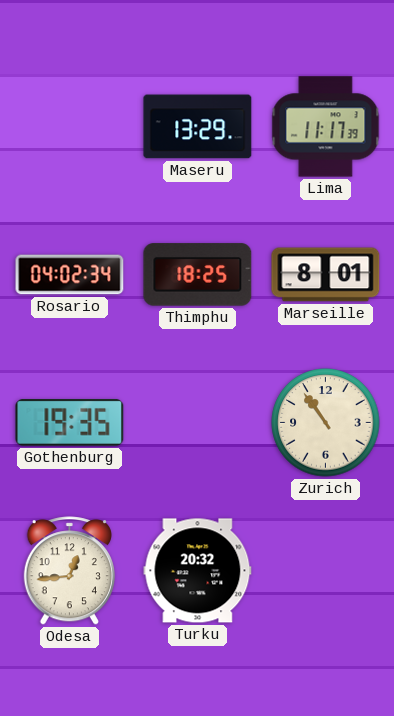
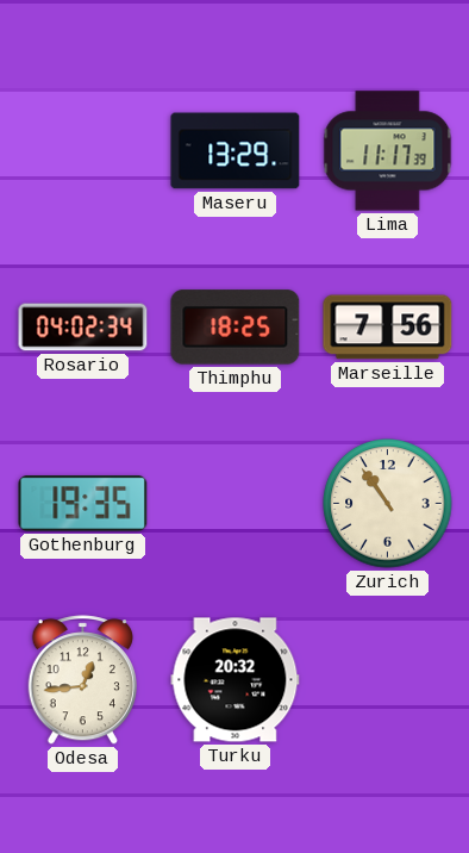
Marseille: 8:01 -> 7:56
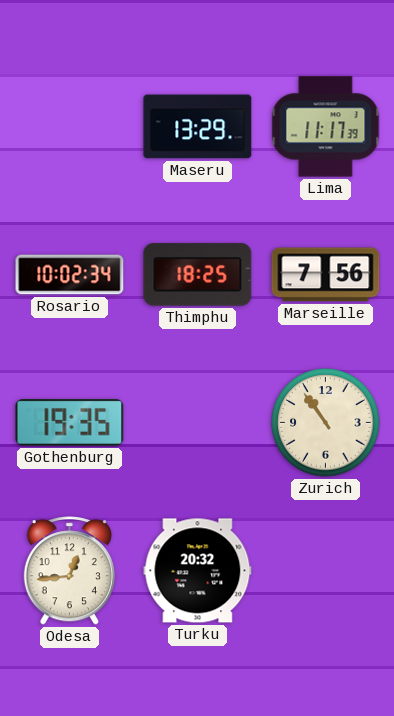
Rosario: 04:02 -> 10:02
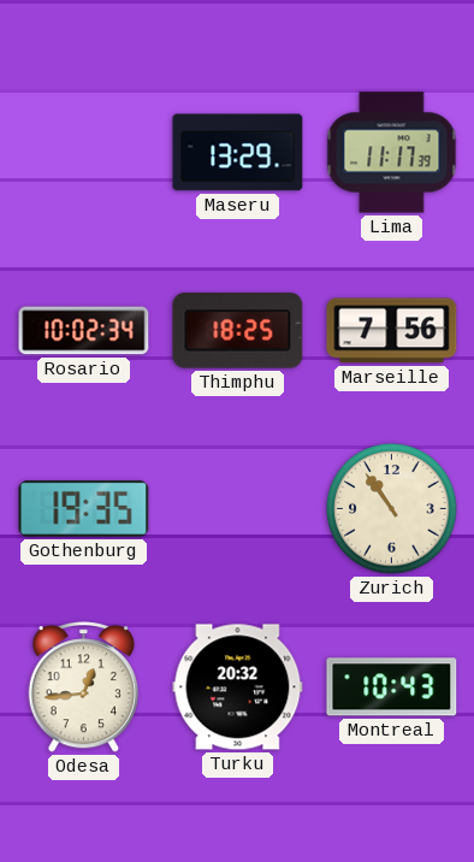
Montreal: none -> 10:43
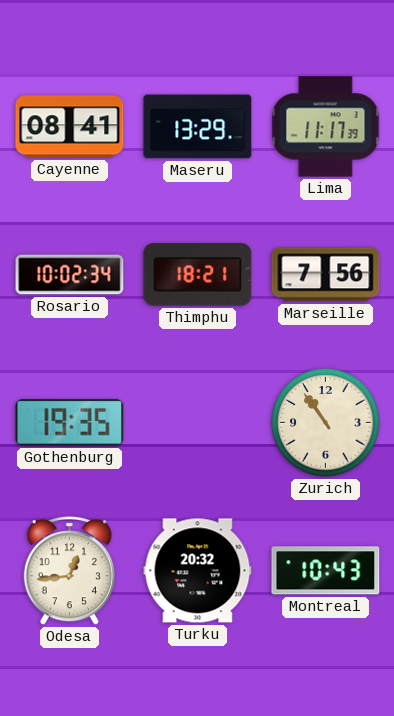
Cayenne: none -> 08:41
Thimphu: 18:25 -> 18:21
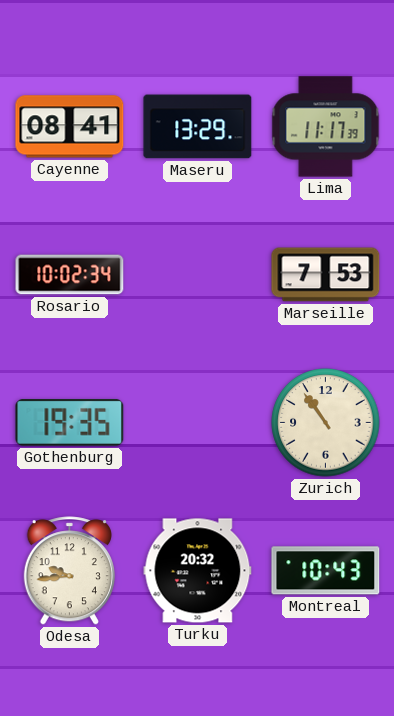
Thimphu: 18:21 -> none
Marseille: 7:56 -> 7:53
Odesa: 12:44 -> 9:44
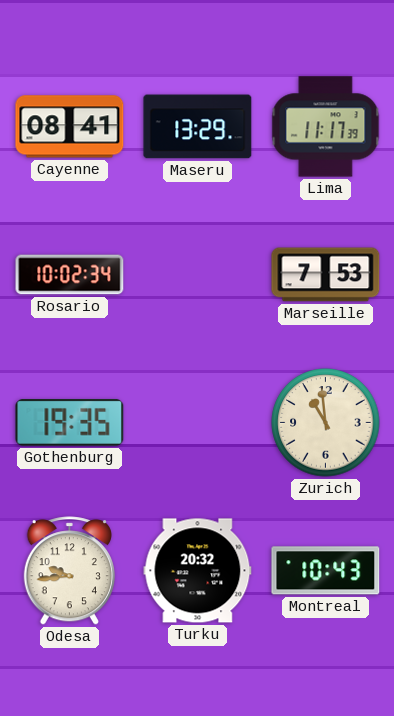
Zurich: 10:54 -> 10:59
